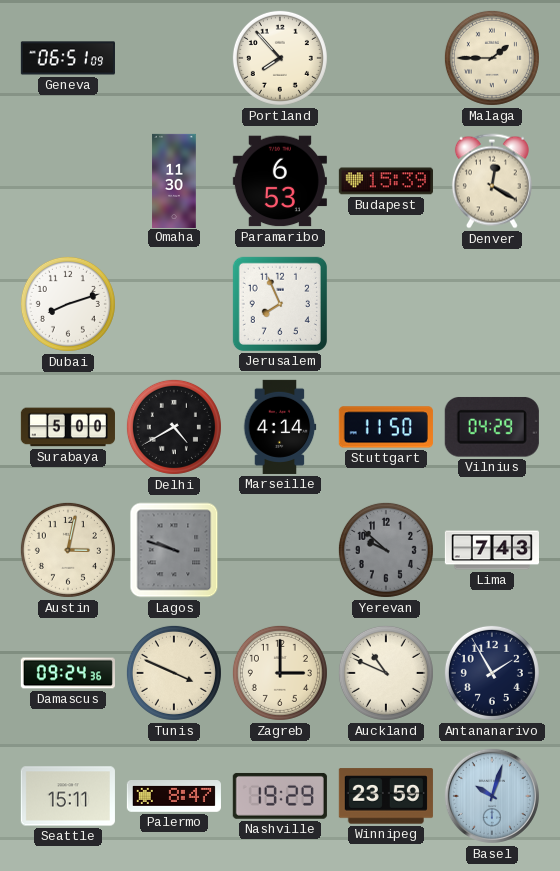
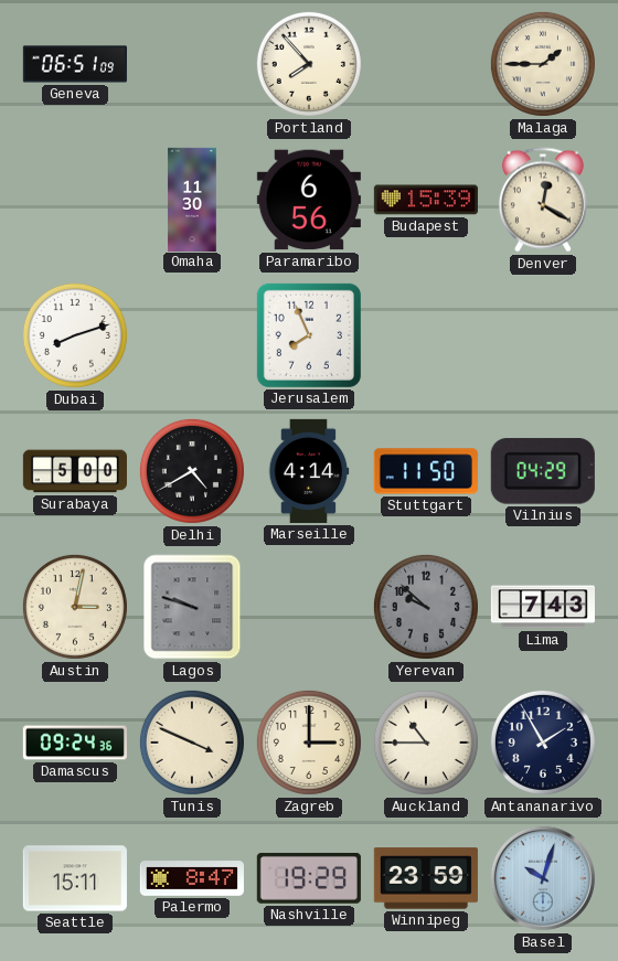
Paramaribo: 6:53 -> 6:56
Auckland: 10:49 -> 10:45
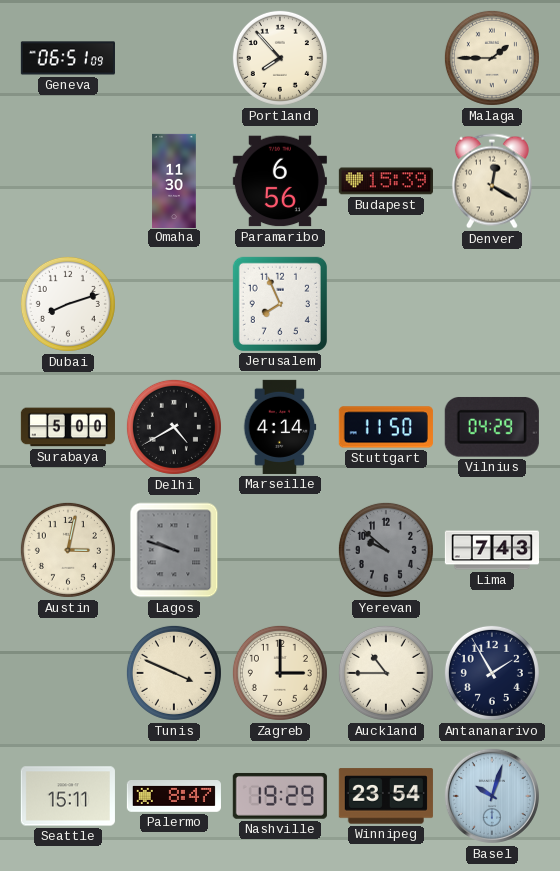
Damascus: 09:24 -> none
Winnipeg: 23:59 -> 23:54
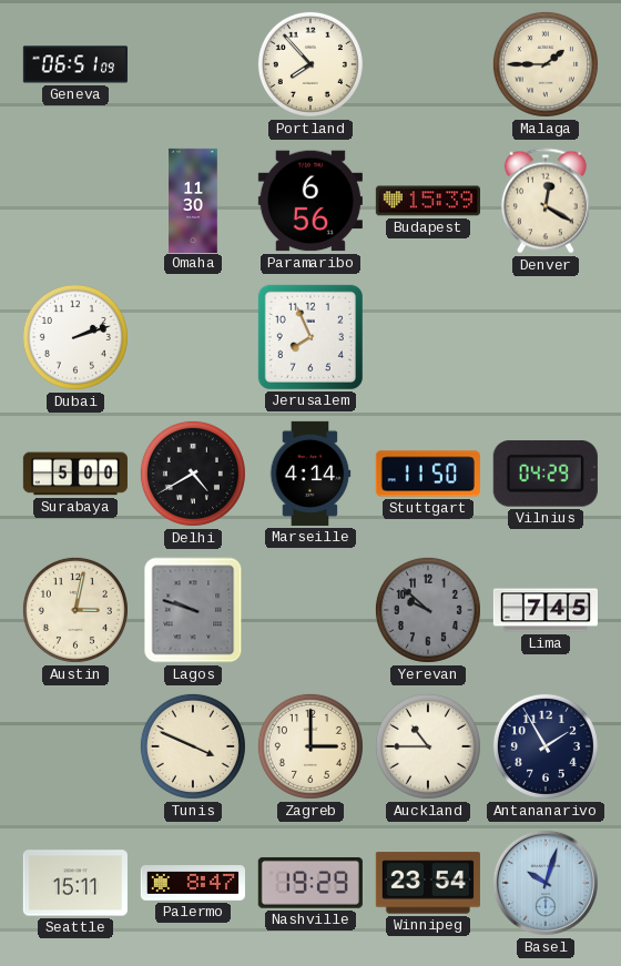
Dubai: 8:12 -> 2:12
Lima: 7:43 -> 7:45
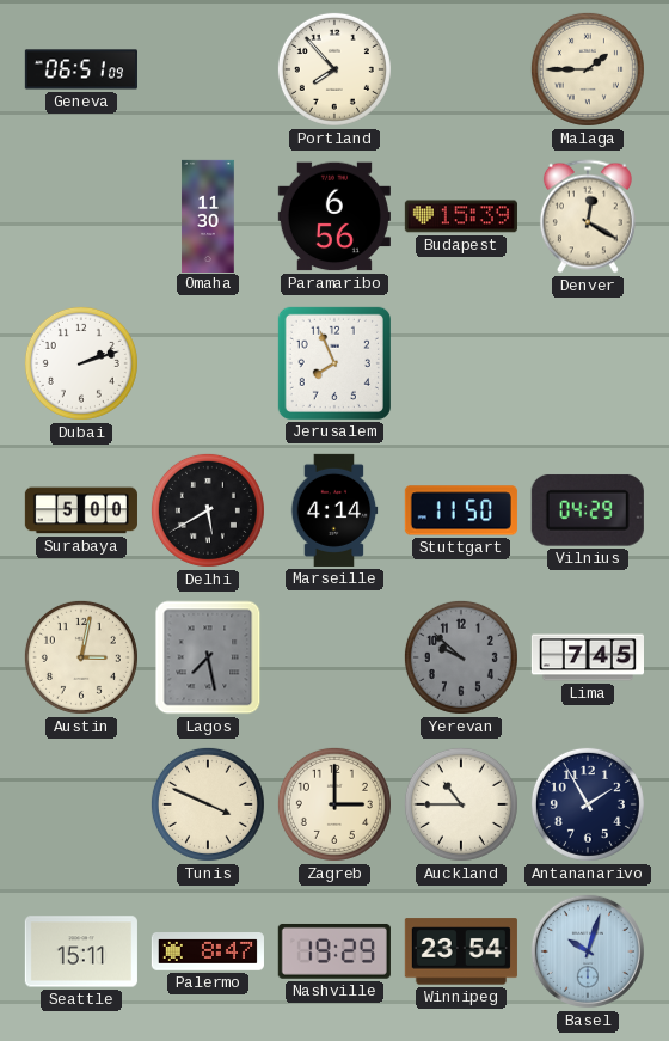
Delhi: 4:40 -> 5:40
Lagos: 9:48 -> 7:28
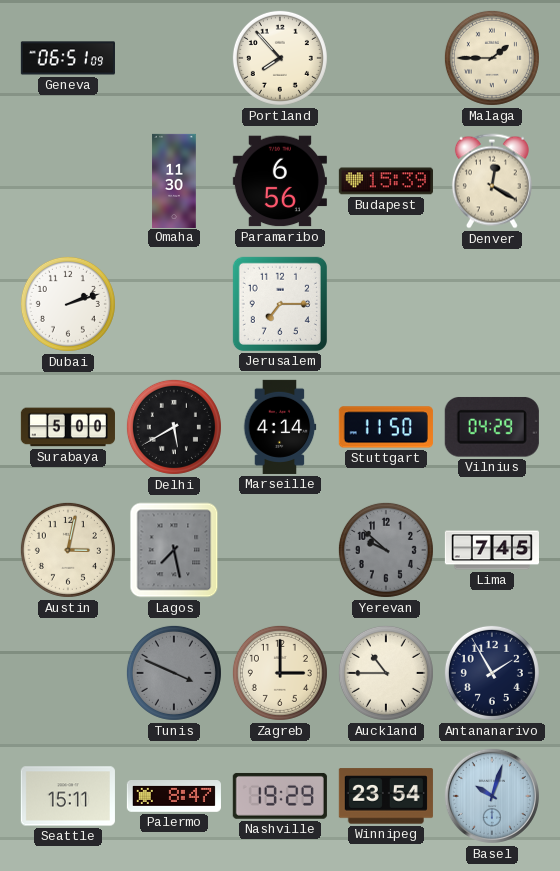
Jerusalem: 7:56 -> 7:15
Tunis dial: cream -> grey
